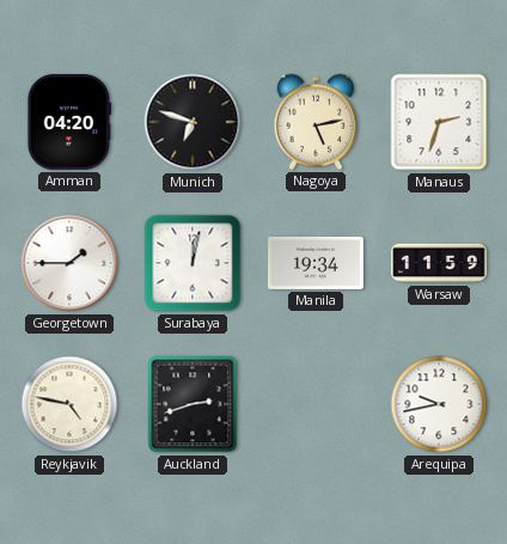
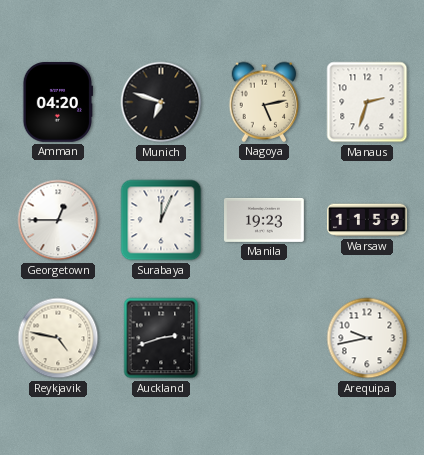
Georgetown: 1:45 -> 12:45
Surabaya: 12:02 -> 12:04
Manila: 19:34 -> 19:23
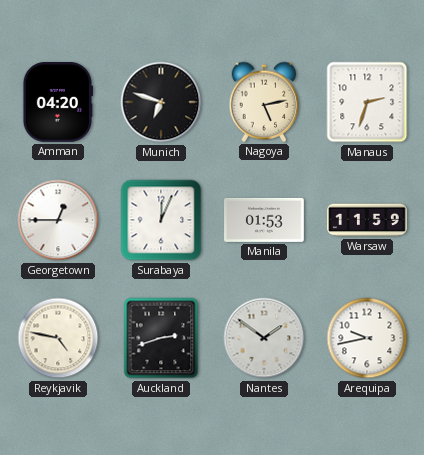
Manila: 19:23 -> 01:53
Nantes: none -> 1:51
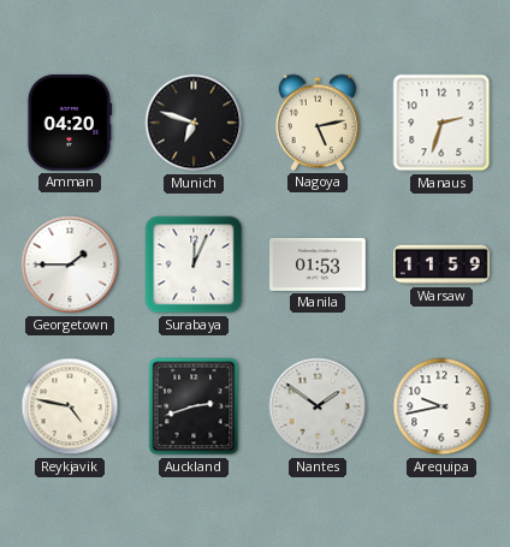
Georgetown: 12:45 -> 1:45
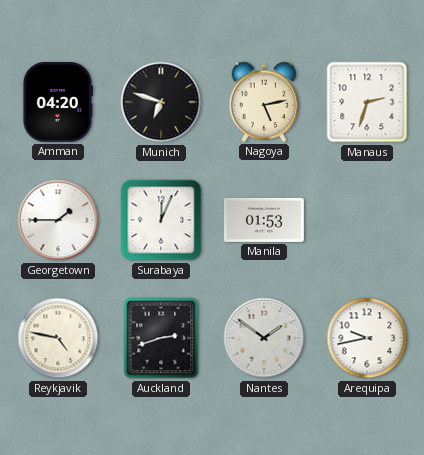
Warsaw: 11:59 -> none
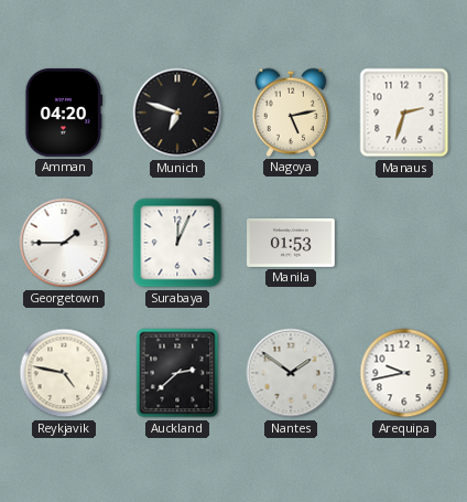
Auckland: 2:42 -> 2:38
